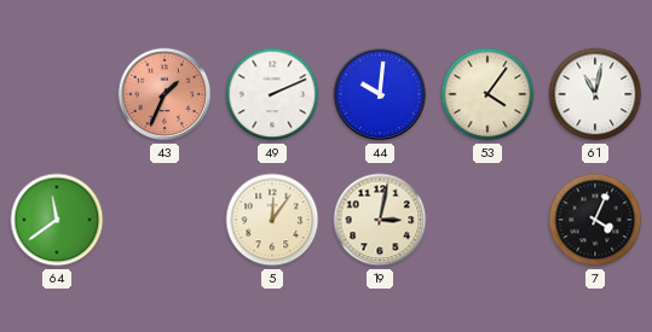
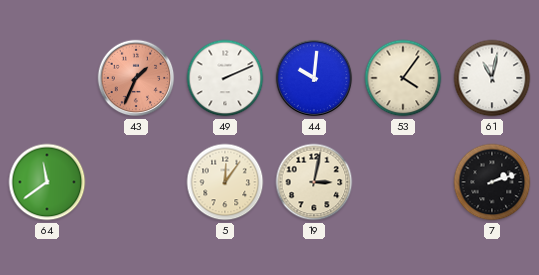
7: 4:04 -> 2:12
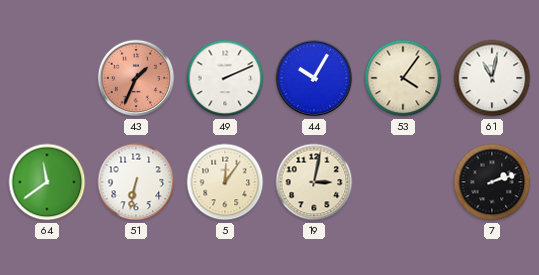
44: 10:01 -> 10:05
51: none -> 6:32
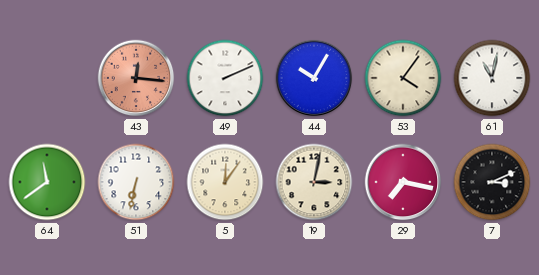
43: 1:34 -> 12:16
29: none -> 7:17
7: 2:12 -> 3:11
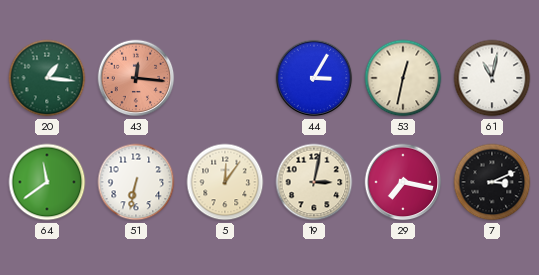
20: none -> 1:16
49: 2:11 -> none
44: 10:05 -> 3:05
53: 4:06 -> 12:32
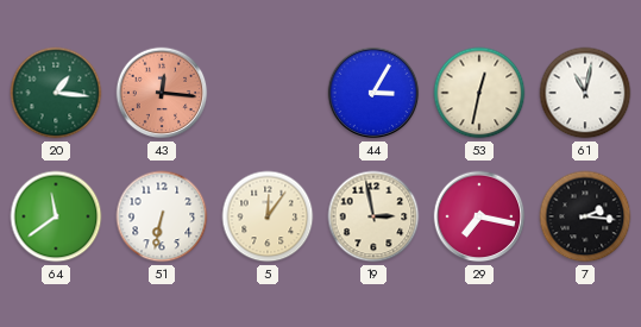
19: 3:02 -> 2:58
7: 3:11 -> 2:16
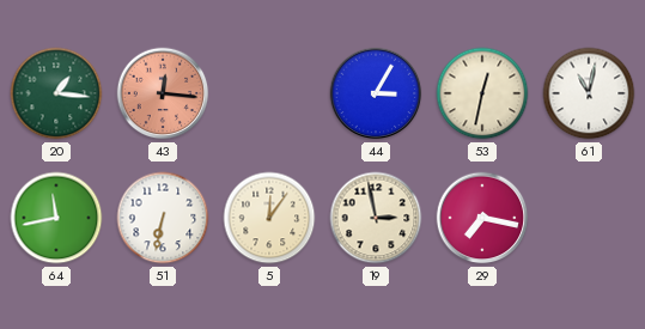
64: 11:39 -> 11:43
7: 2:16 -> none
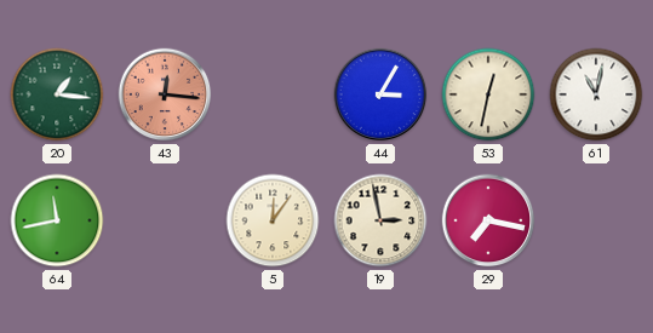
51: 6:32 -> none
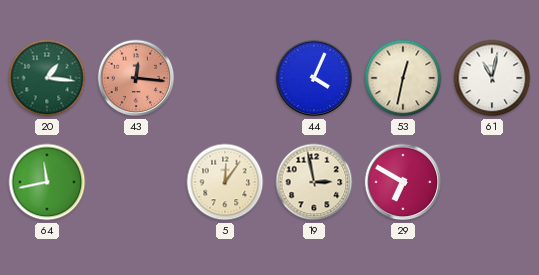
44: 3:05 -> 4:04
29: 7:17 -> 6:50
